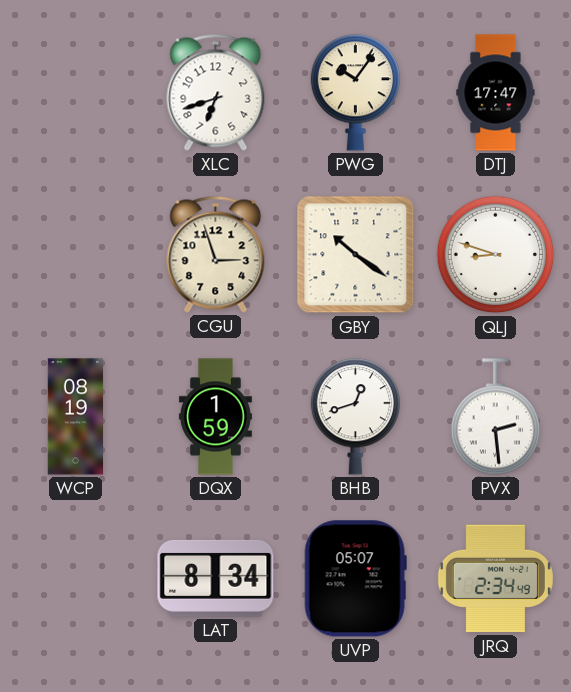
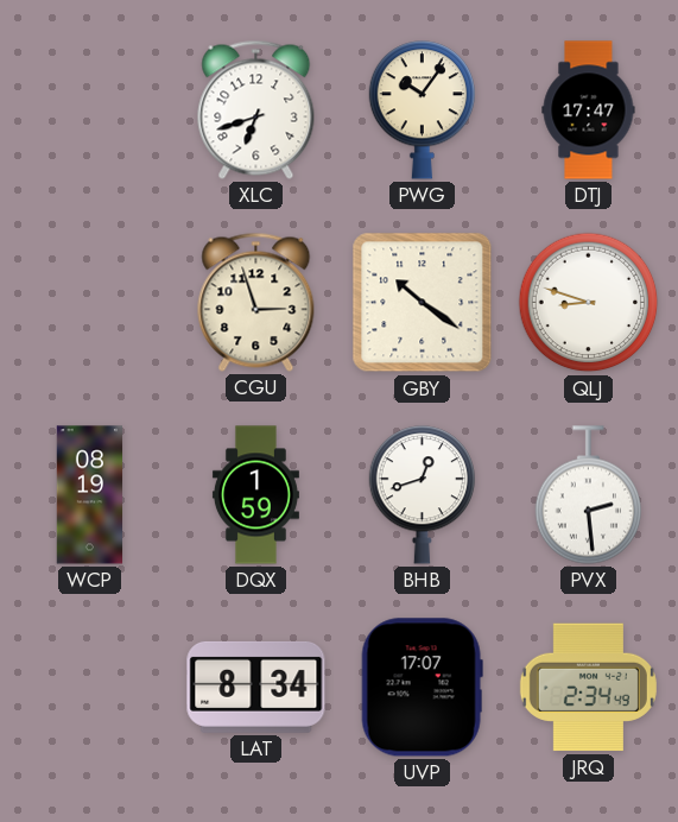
UVP: 05:07 -> 17:07
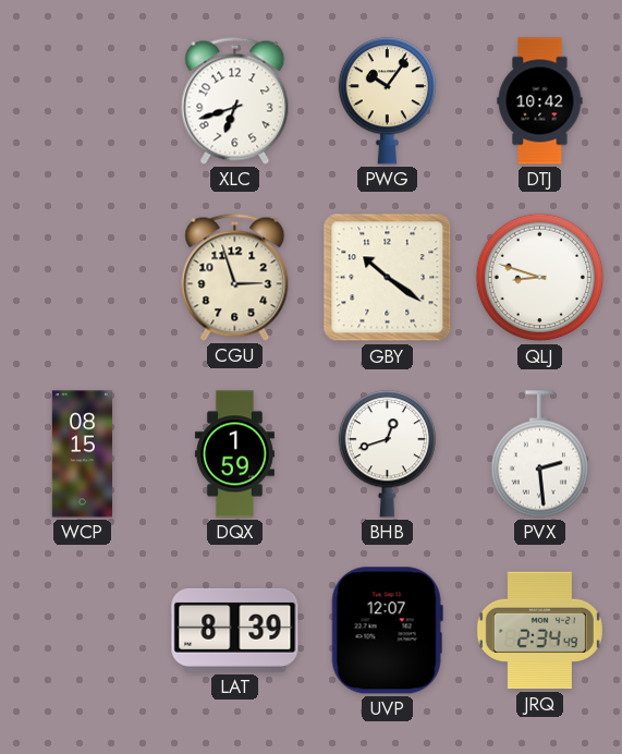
DTJ: 17:47 -> 10:42
WCP: 08:19 -> 08:15
LAT: 8:34 -> 8:39
UVP: 17:07 -> 12:07
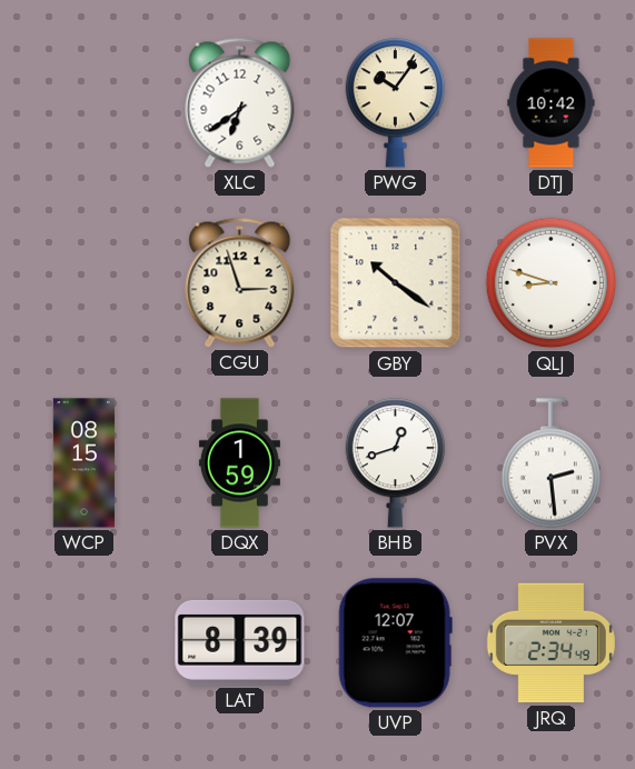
XLC: 6:42 -> 6:39
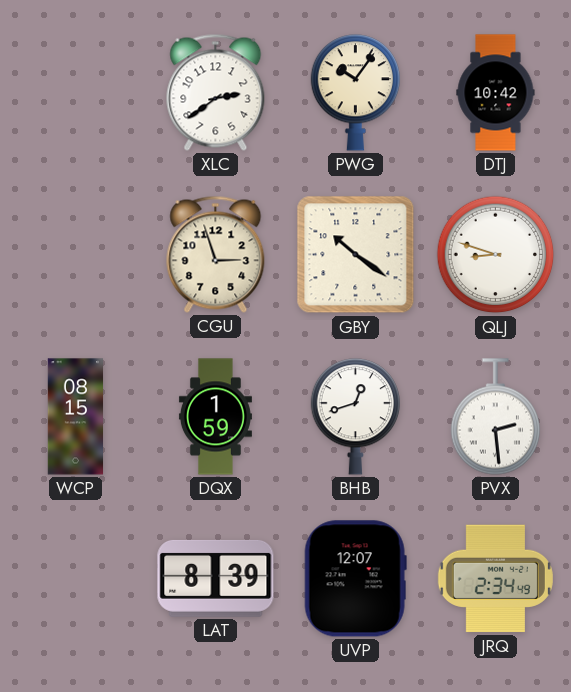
XLC: 6:39 -> 2:39
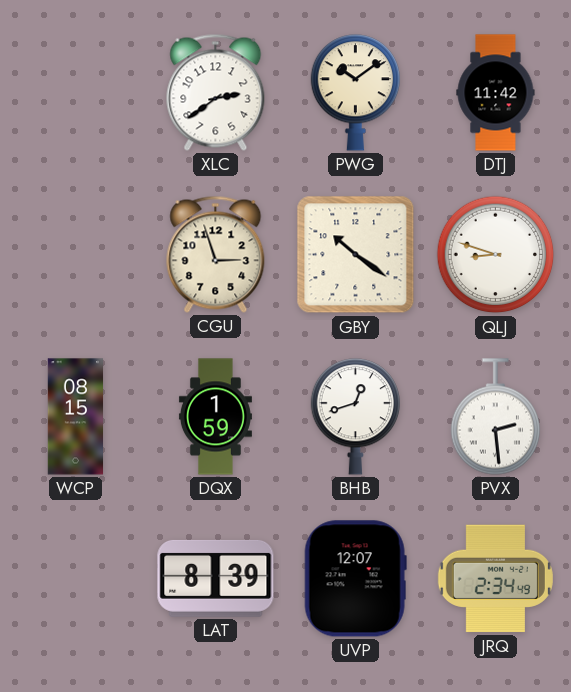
PWG: 10:06 -> 10:09
DTJ: 10:42 -> 11:42
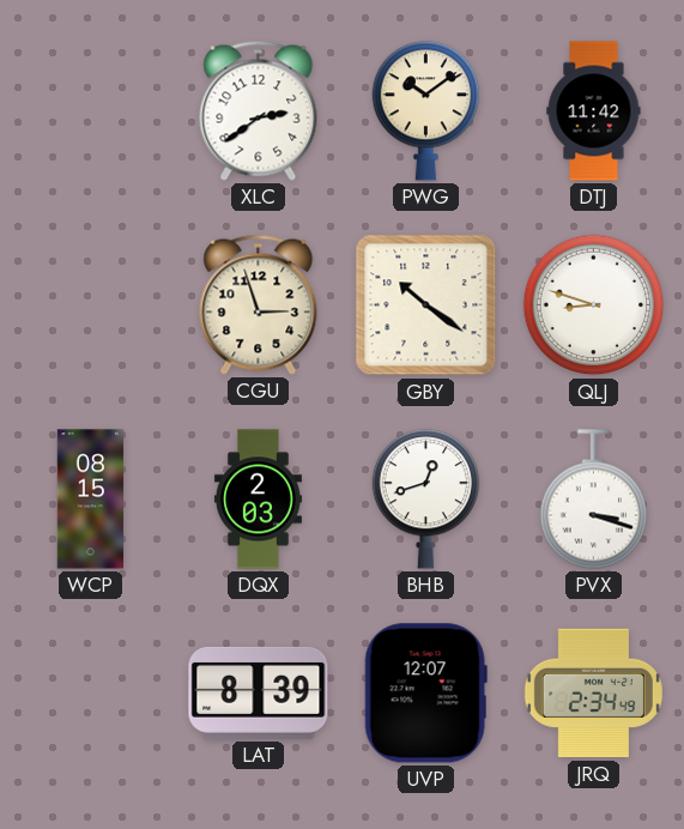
DQX: 1:59 -> 2:03
PVX: 2:29 -> 3:18
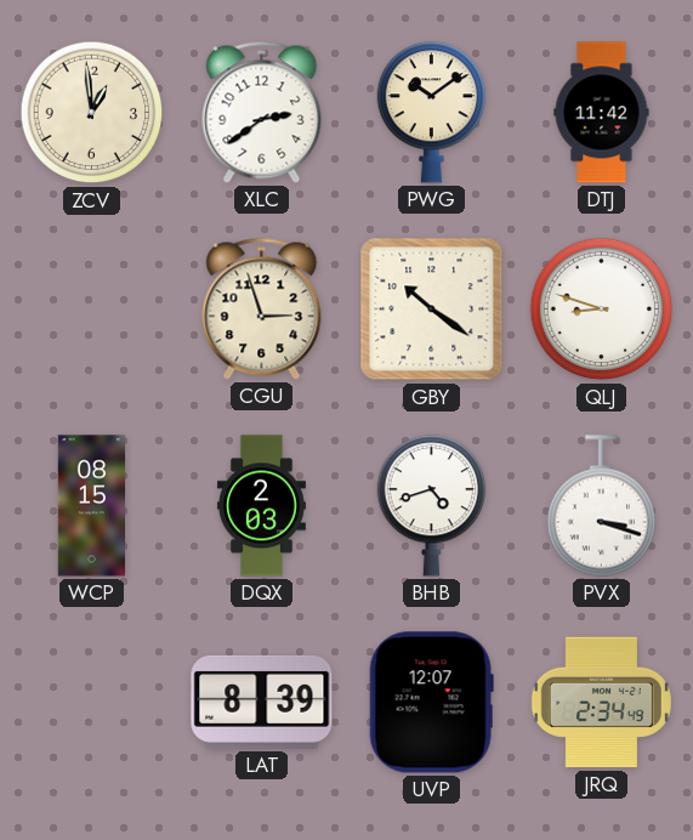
ZCV: none -> 12:59
BHB: 12:42 -> 4:42
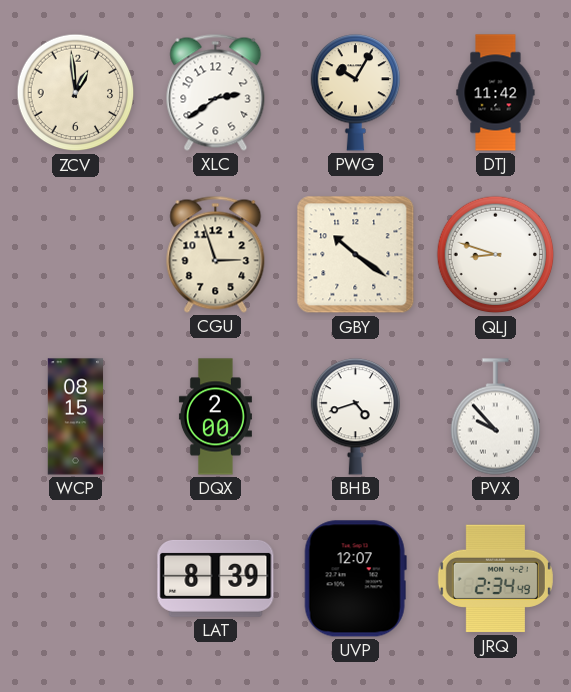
PWG: 10:09 -> 10:05
DQX: 2:03 -> 2:00
PVX: 3:18 -> 9:53
